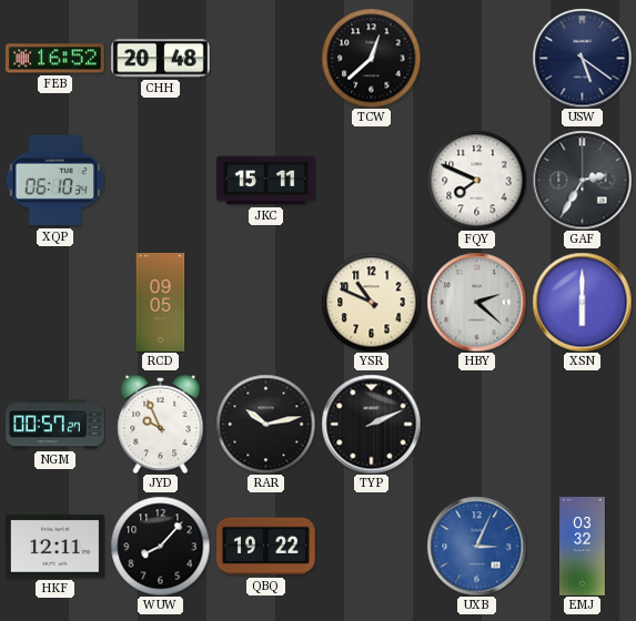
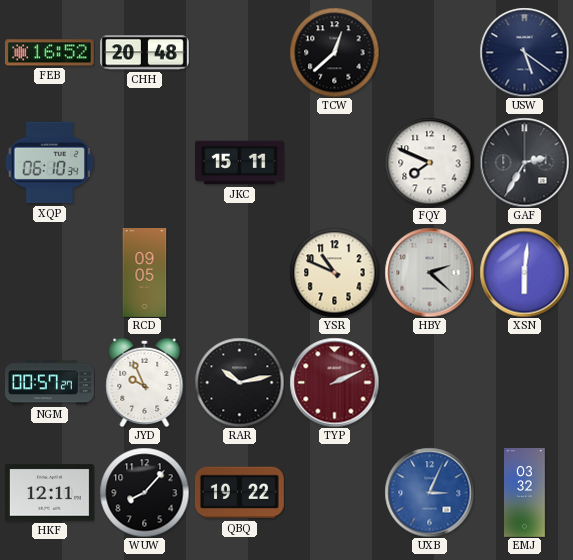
XSN: 6:00 -> 6:01
TYP dial: black -> burgundy
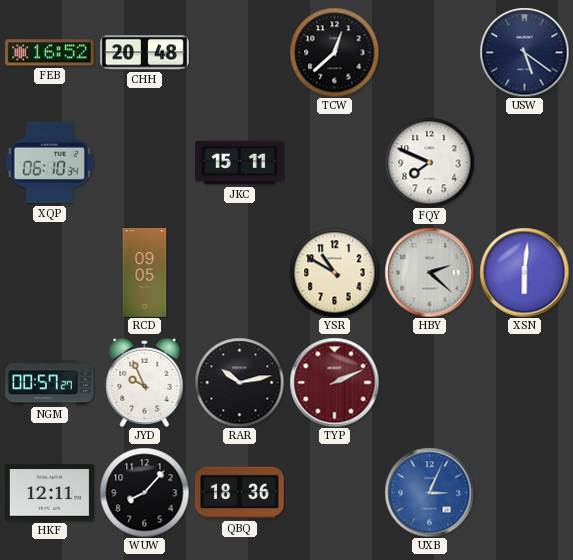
GAF: 2:35 -> none
YSR: 10:49 -> 10:50
QBQ: 19:22 -> 18:36
EMJ: 03:32 -> none
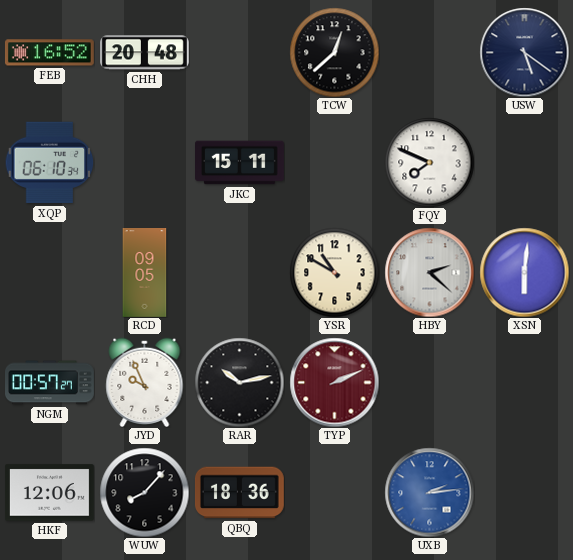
HKF: 12:11 -> 12:06
UXB: 3:04 -> 2:14
